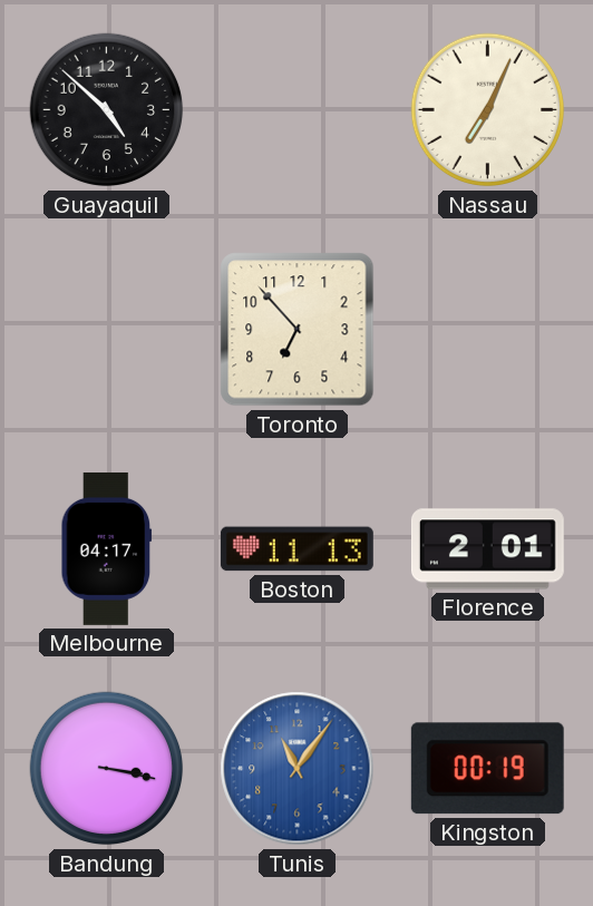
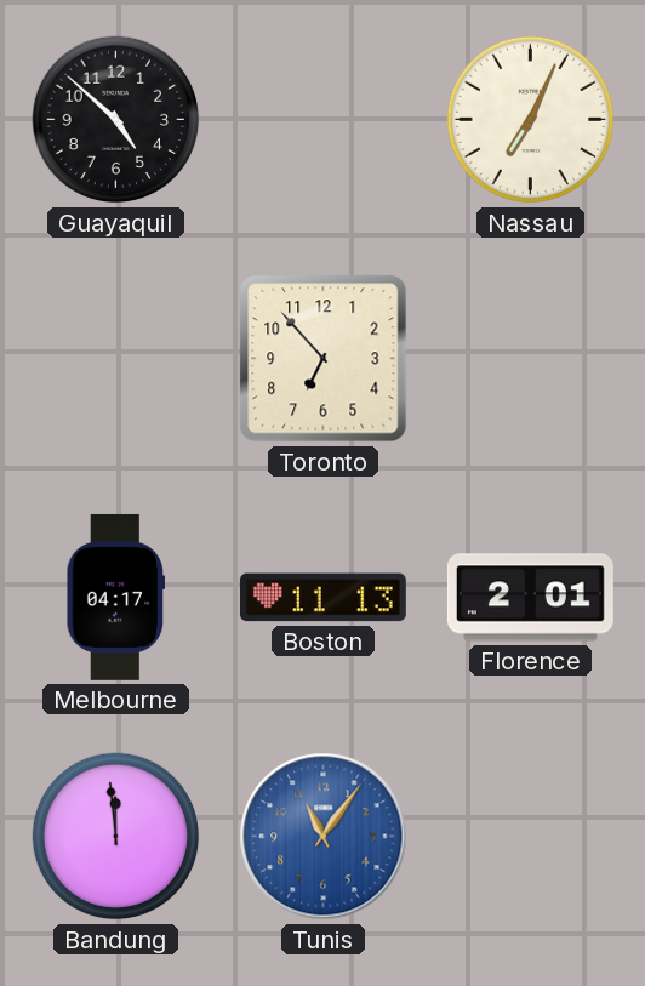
Bandung: 3:17 -> 11:59
Kingston: 00:19 -> none
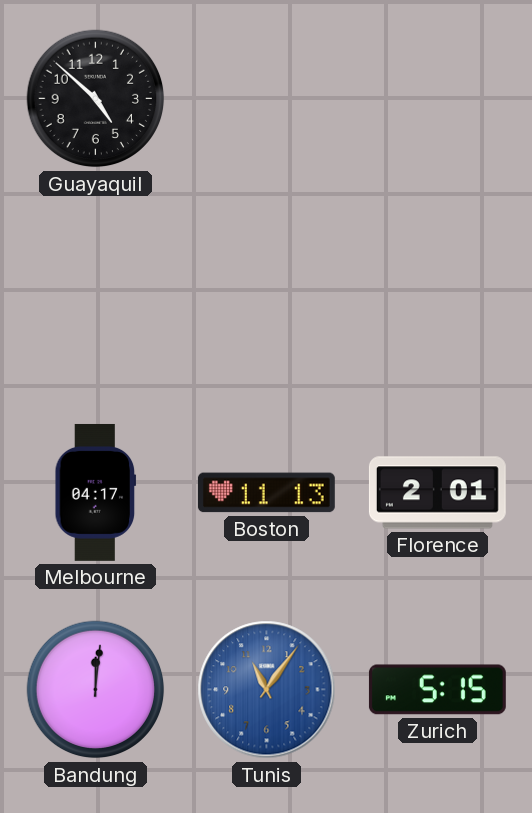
Nassau: 7:04 -> none
Toronto: 6:53 -> none
Bandung: 11:59 -> 12:01
Zurich: none -> 5:15
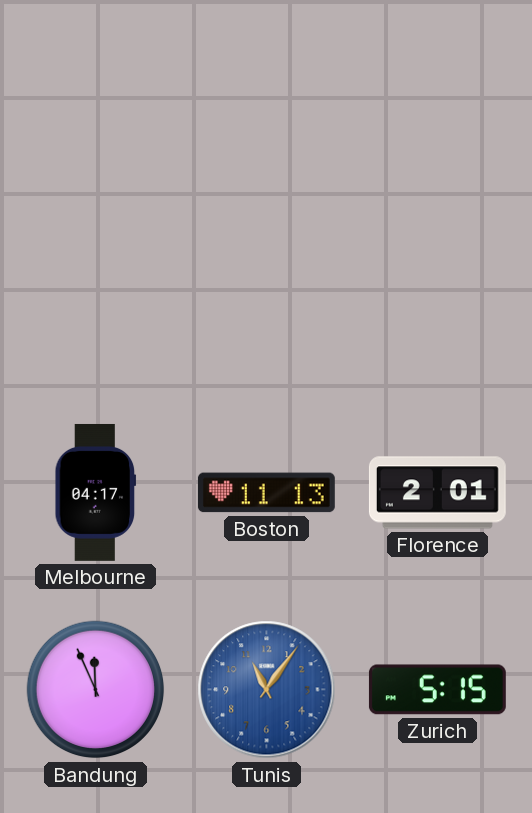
Guayaquil: 4:52 -> none
Bandung: 12:01 -> 11:56
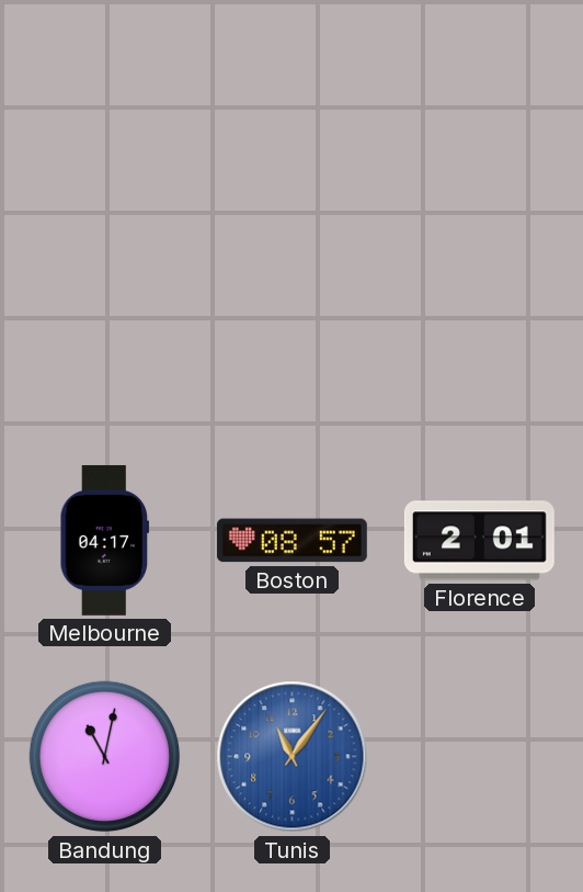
Boston: 11:13 -> 08:57
Bandung: 11:56 -> 11:02
Zurich: 5:15 -> none
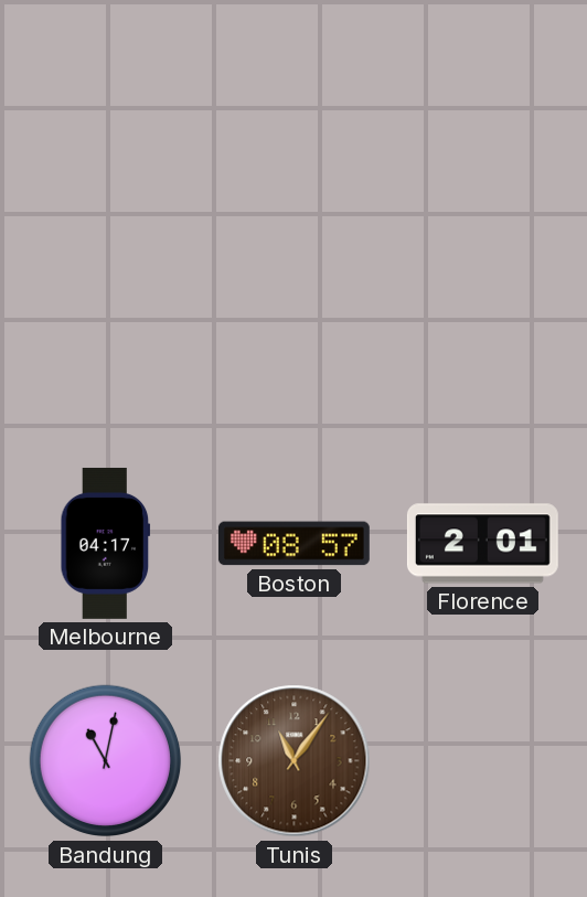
Tunis dial: blue -> brown
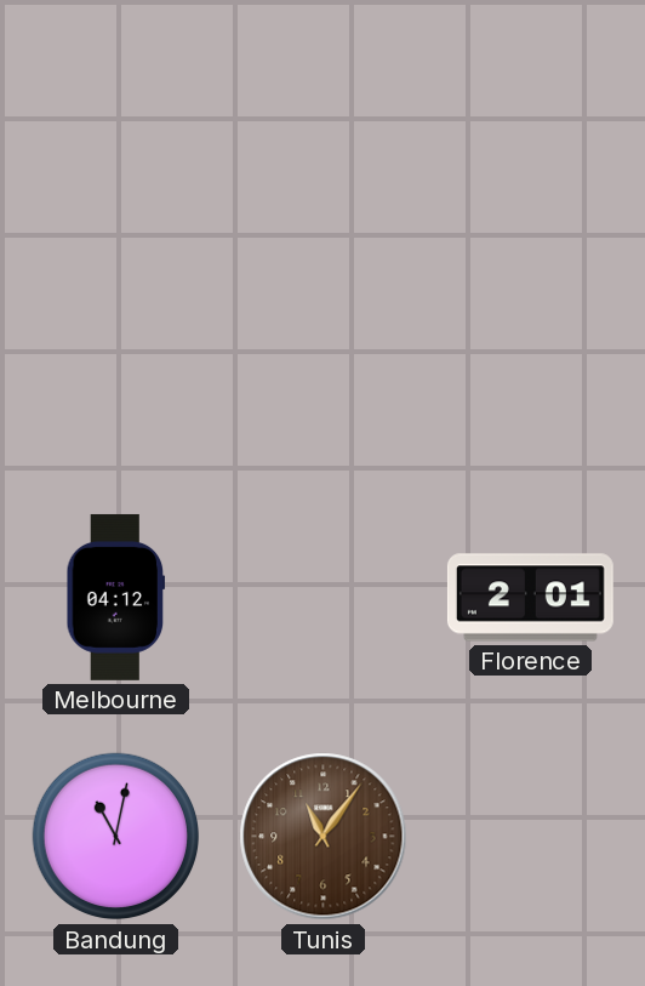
Melbourne: 04:17 -> 04:12
Boston: 08:57 -> none
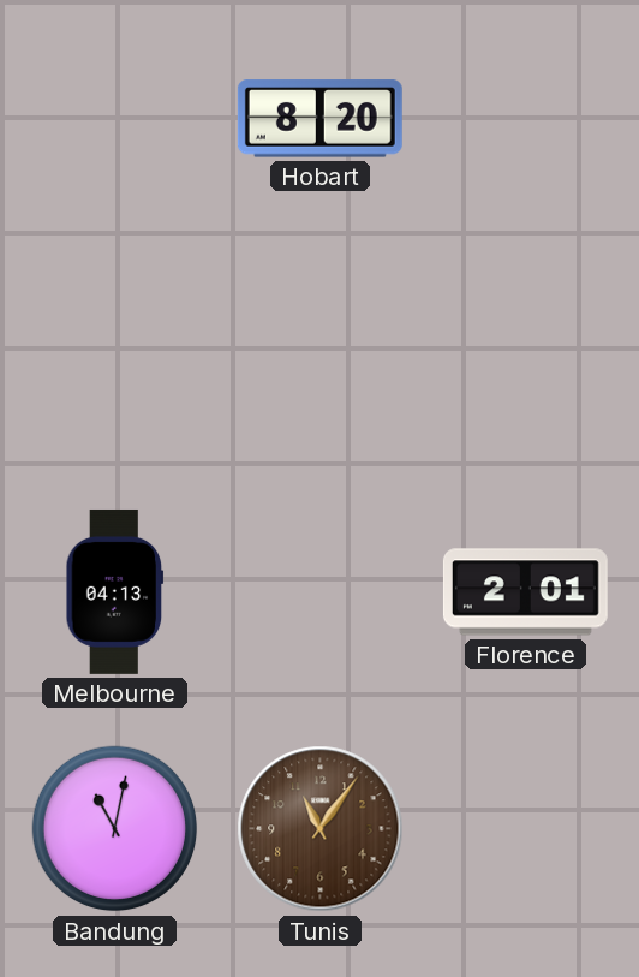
Hobart: none -> 8:20
Melbourne: 04:12 -> 04:13
